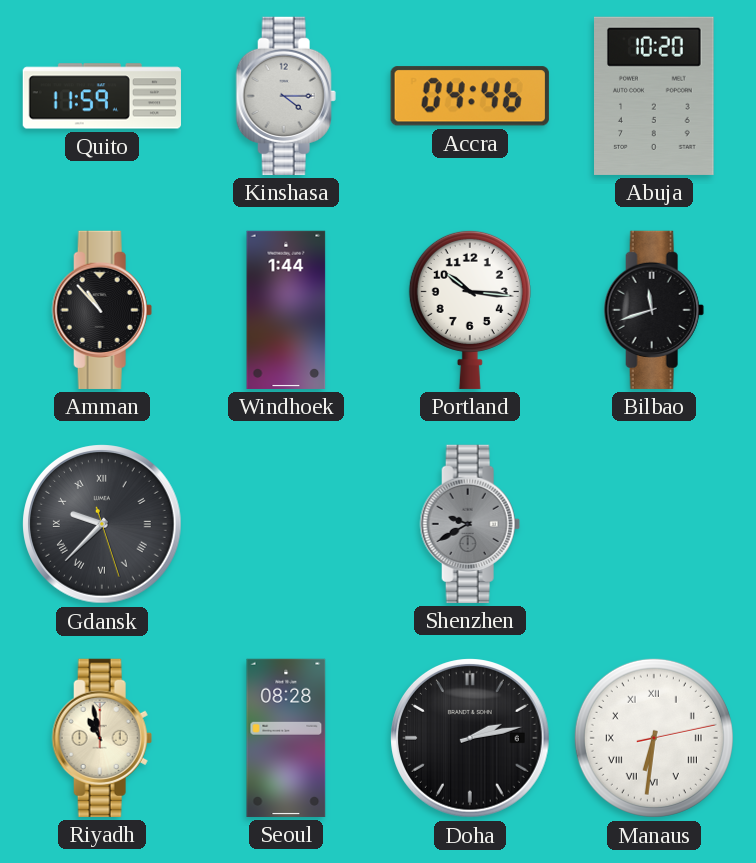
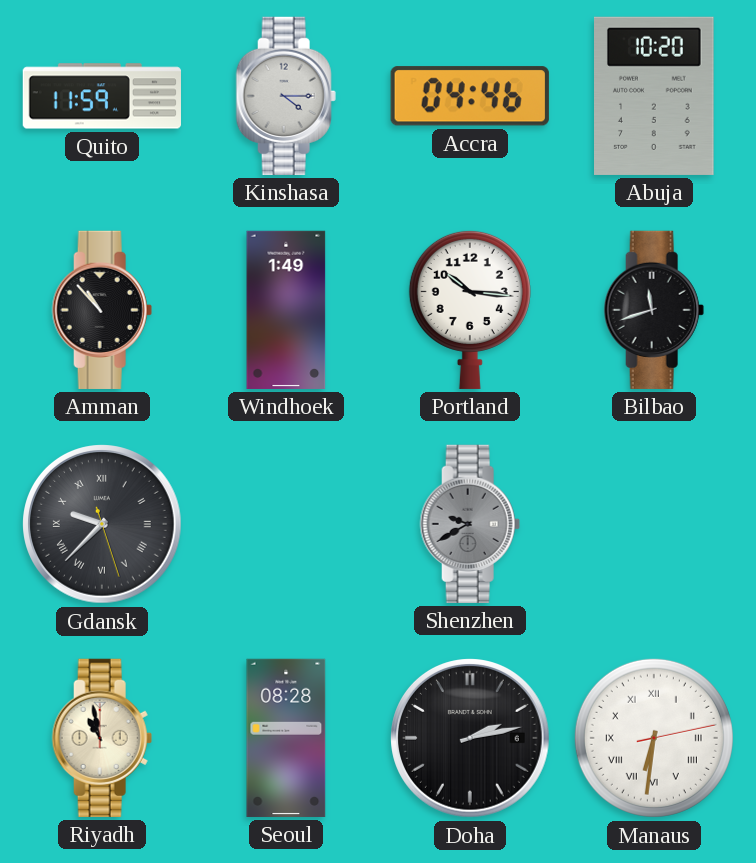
Windhoek: 1:44 -> 1:49
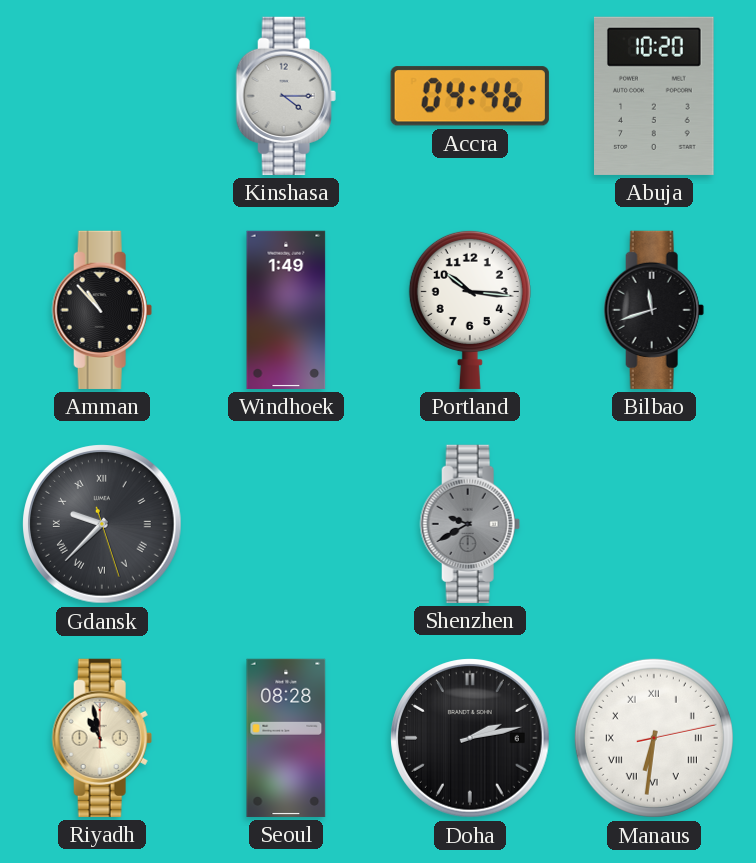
Quito: 11:59 -> none
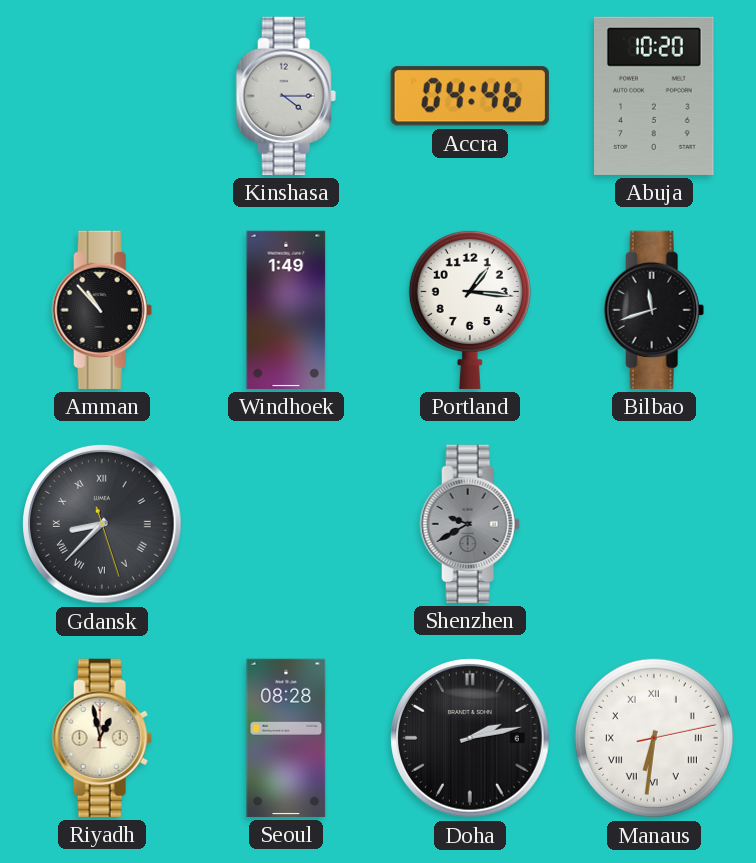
Portland: 10:16 -> 1:16
Gdansk: 9:37 -> 8:37
Riyadh: 10:58 -> 12:58
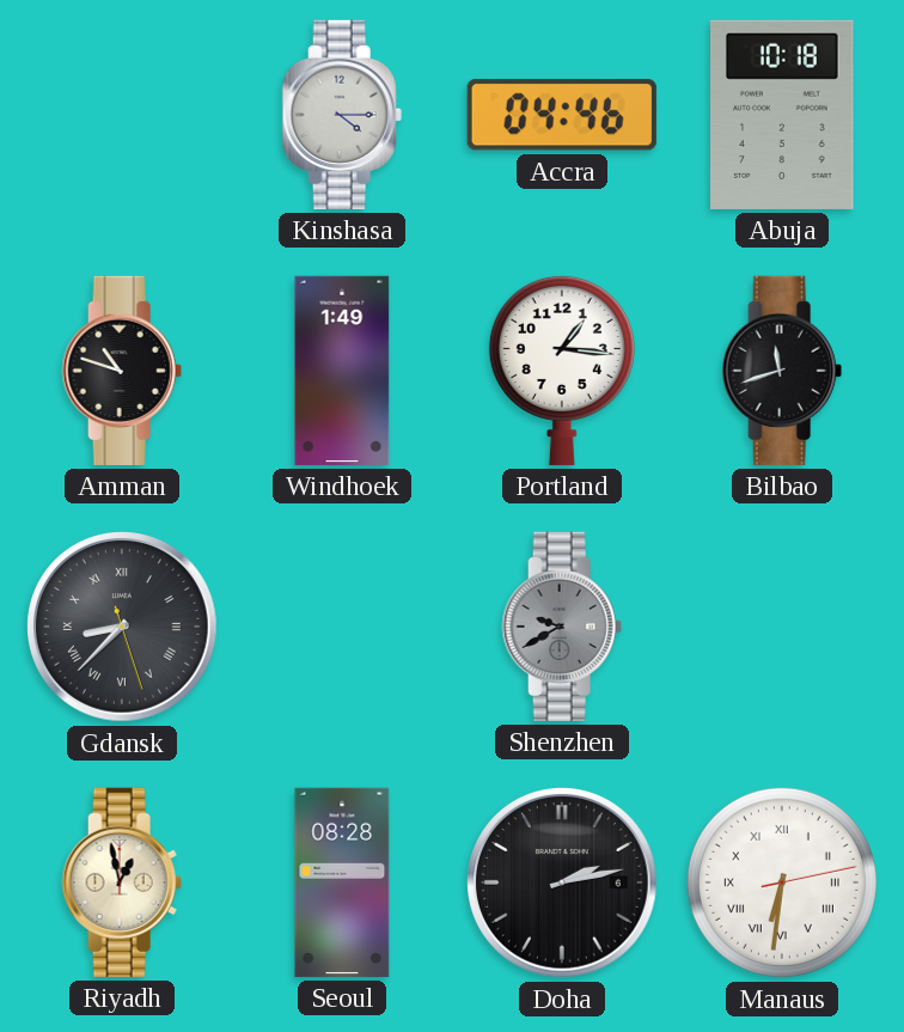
Abuja: 10:20 -> 10:18
Amman: 10:53 -> 10:48
